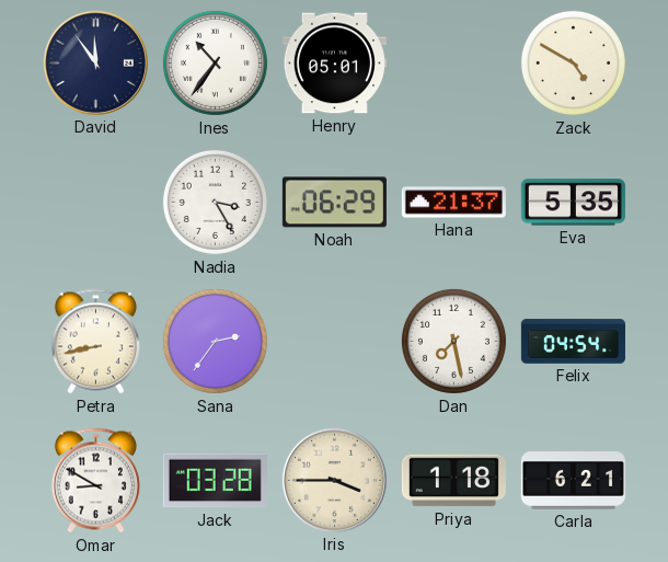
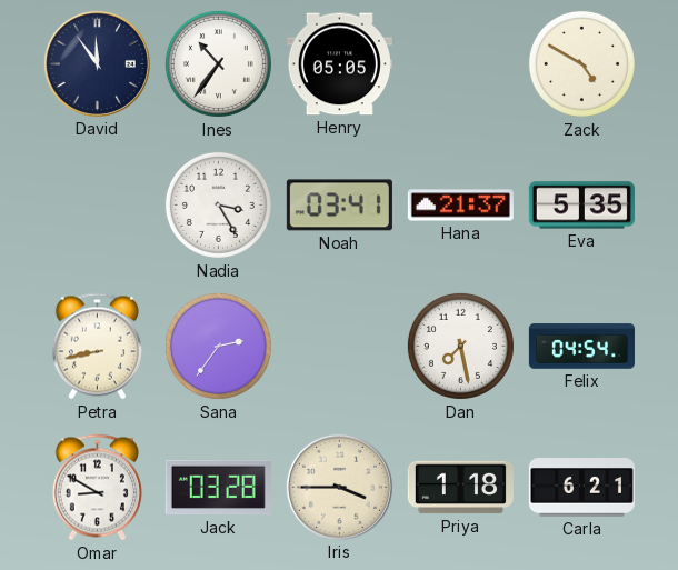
Henry: 05:01 -> 05:05
Noah: 06:29 -> 03:41
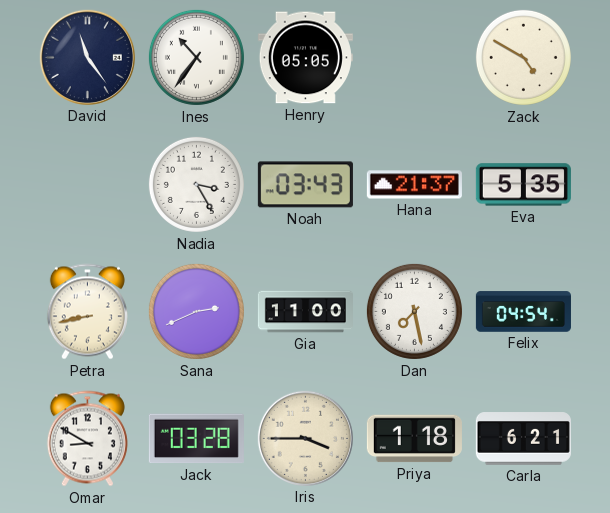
David: 11:54 -> 11:24
Noah: 03:41 -> 03:43
Sana: 2:36 -> 2:41
Gia: none -> 11:00
